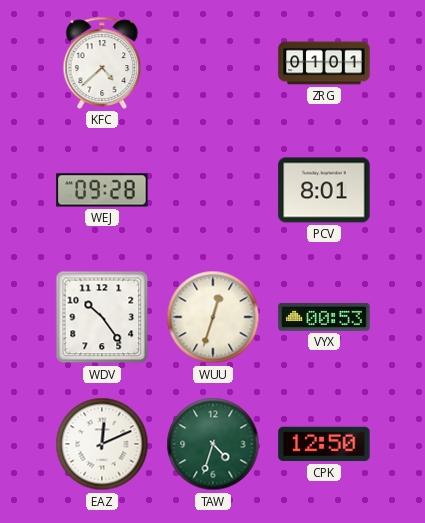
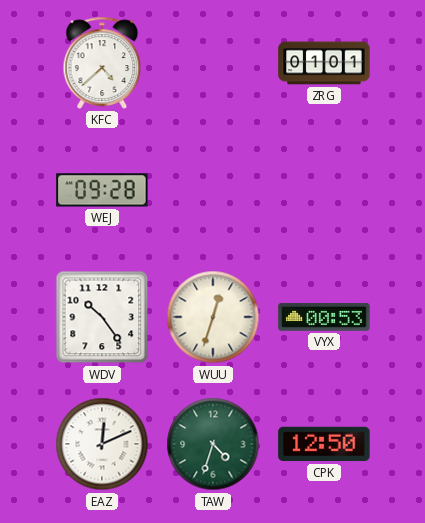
PCV: 8:01 -> none
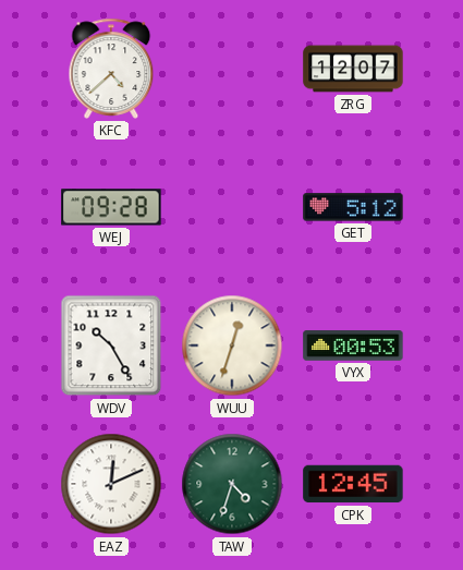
ZRG: 01:01 -> 12:07
GET: none -> 5:12
WDV: 10:24 -> 10:25
CPK: 12:50 -> 12:45
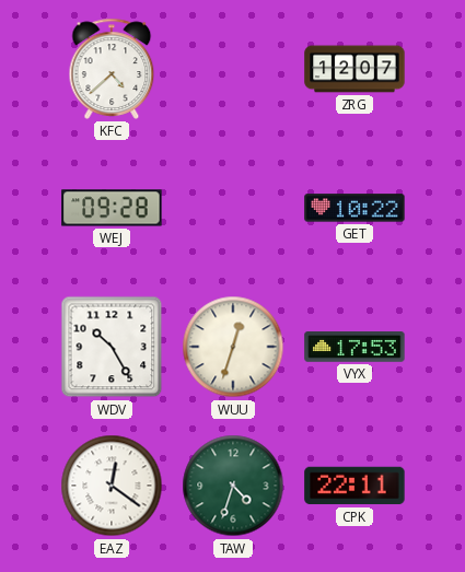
GET: 5:12 -> 10:22
VYX: 00:53 -> 17:53
EAZ: 12:11 -> 12:21
CPK: 12:45 -> 22:11
